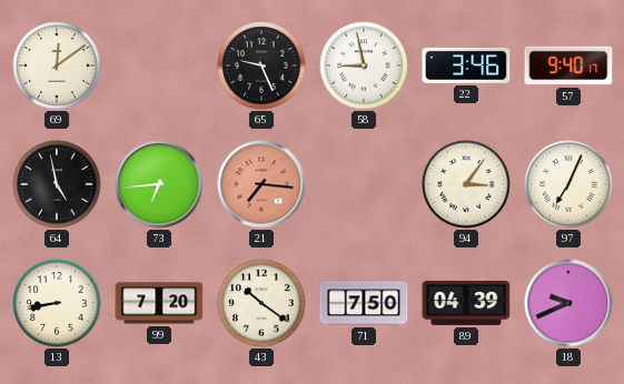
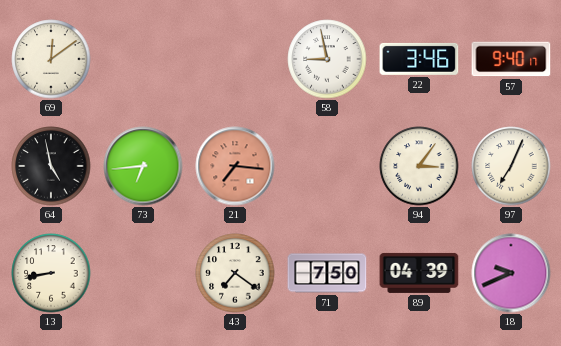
65: 9:26 -> none
99: 7:20 -> none
43: 10:21 -> 7:21
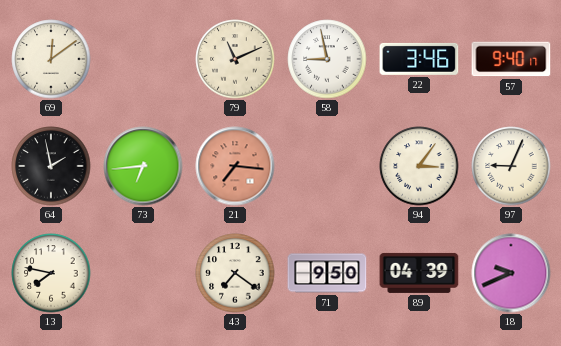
79: none -> 11:11
64: 4:58 -> 1:58
97: 7:04 -> 9:04
13: 8:43 -> 7:47
71: 7:50 -> 9:50
